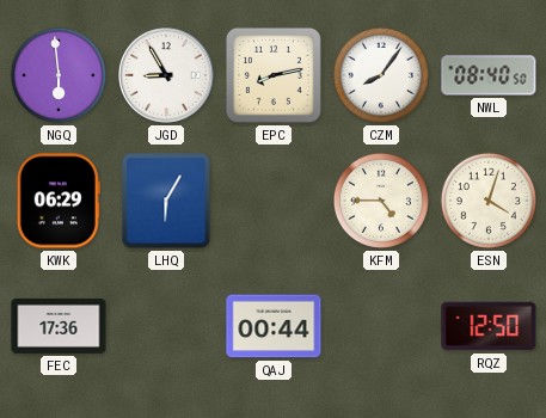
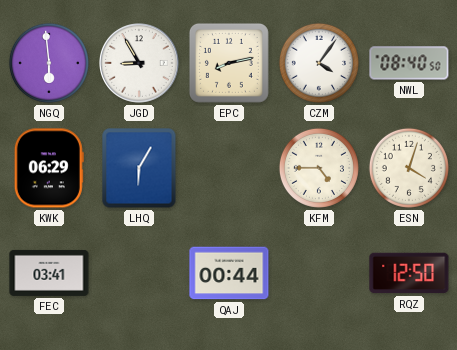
CZM: 8:06 -> 4:06
FEC: 17:36 -> 03:41
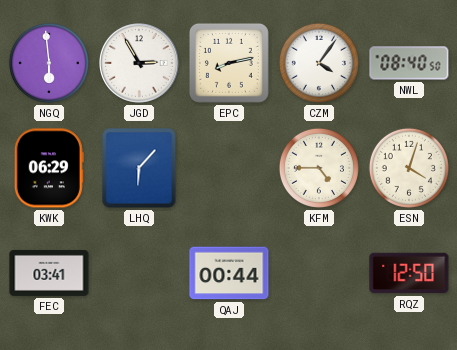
JGD: 8:55 -> 2:55
LHQ: 6:05 -> 6:07
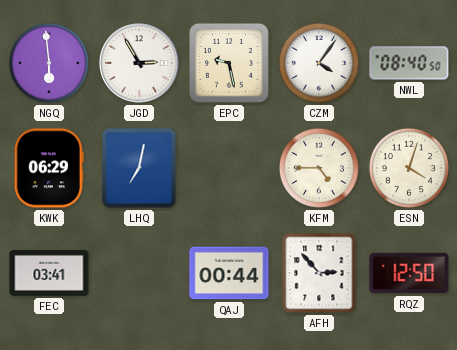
EPC: 8:13 -> 9:28
LHQ: 6:07 -> 7:02
AFH: none -> 2:53
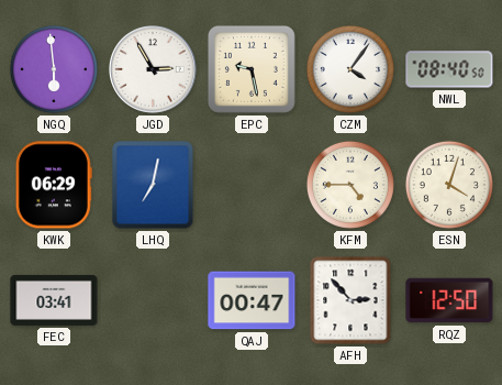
QAJ: 00:44 -> 00:47
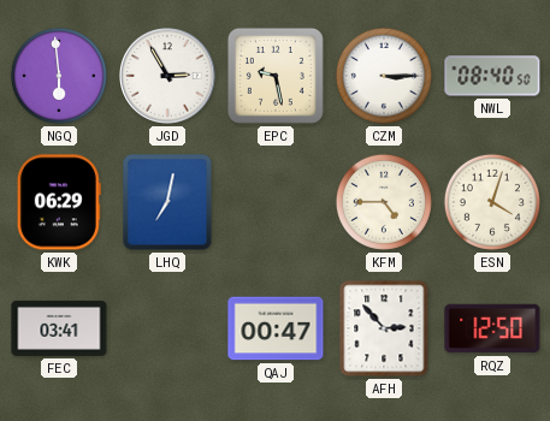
CZM: 4:06 -> 3:15
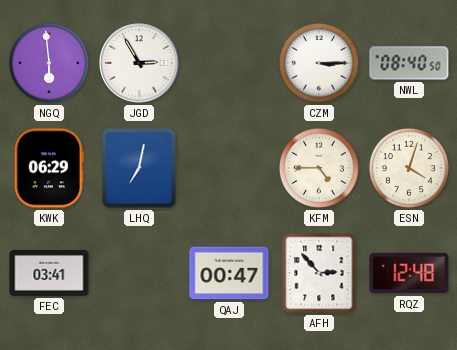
EPC: 9:28 -> none
RQZ: 12:50 -> 12:48
